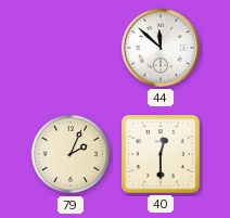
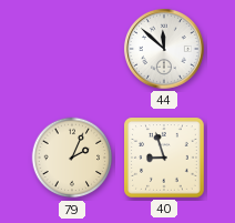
40: 12:30 -> 8:57
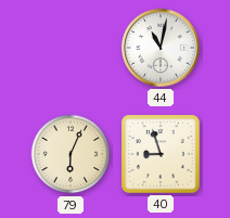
44: 11:52 -> 11:02
79: 2:04 -> 6:04
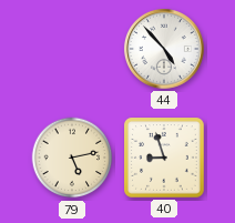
44: 11:02 -> 4:53
79: 6:04 -> 5:13
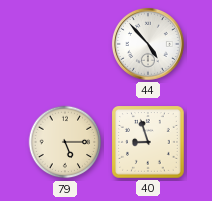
79: 5:13 -> 5:15
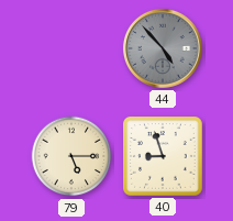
44 dial: white -> grey
